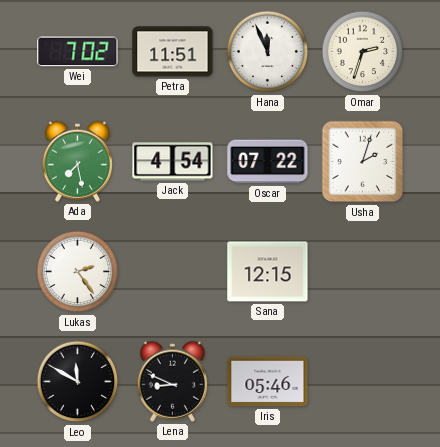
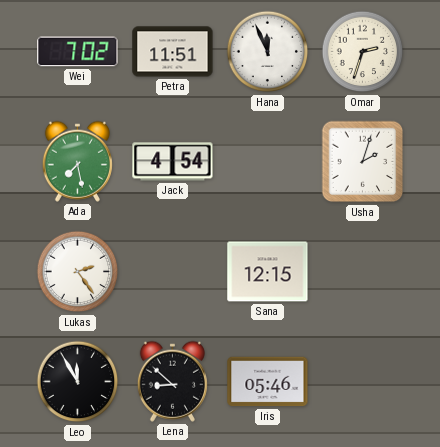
Oscar: 07:22 -> none
Leo: 11:50 -> 11:55
Lena: 8:49 -> 8:52
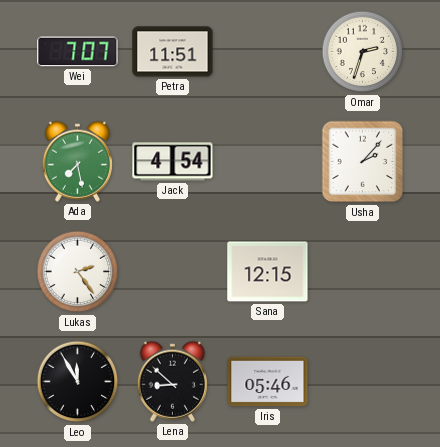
Wei: 7:02 -> 7:07
Hana: 11:56 -> none
Usha: 2:03 -> 2:07
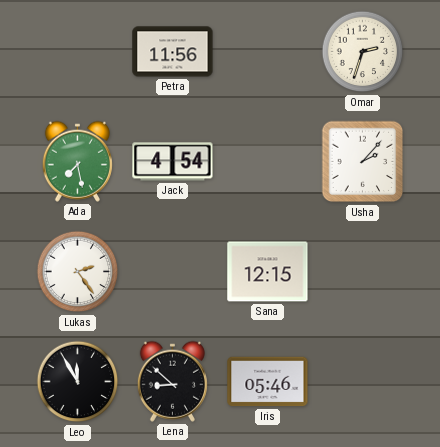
Wei: 7:07 -> none
Petra: 11:51 -> 11:56
